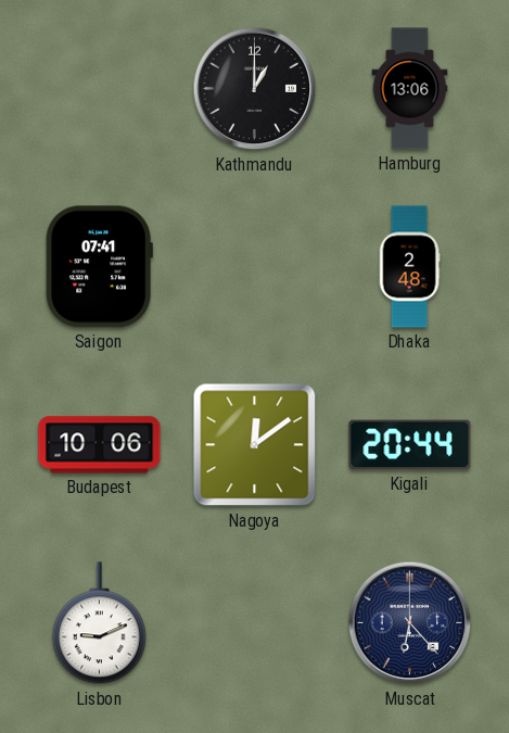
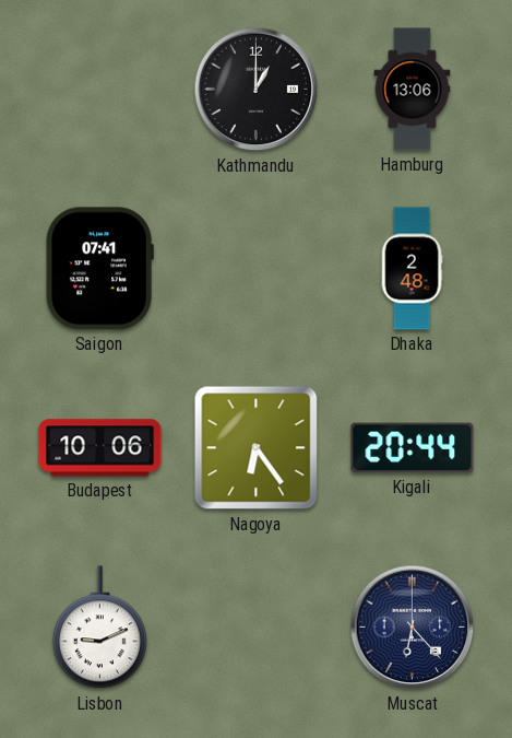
Nagoya: 12:09 -> 6:24
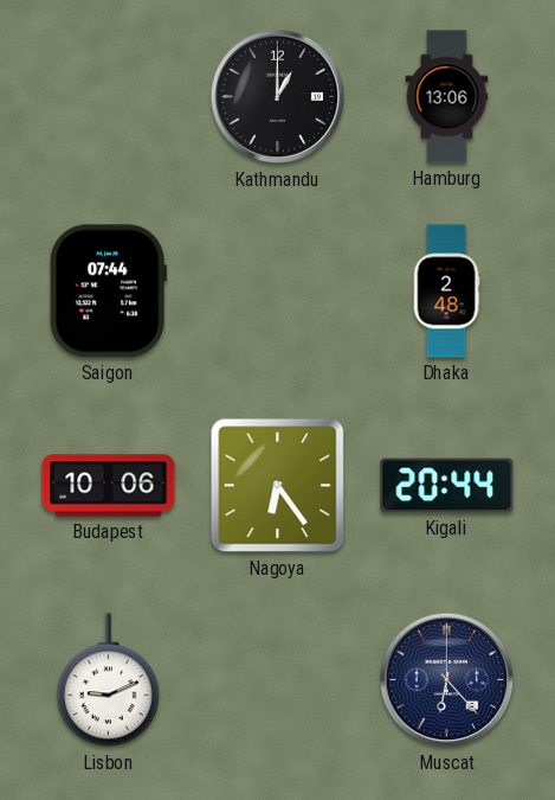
Saigon: 07:41 -> 07:44
